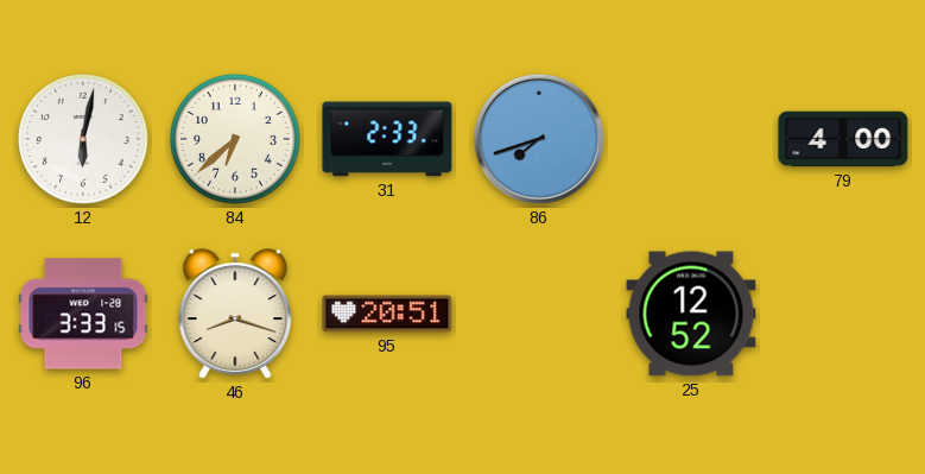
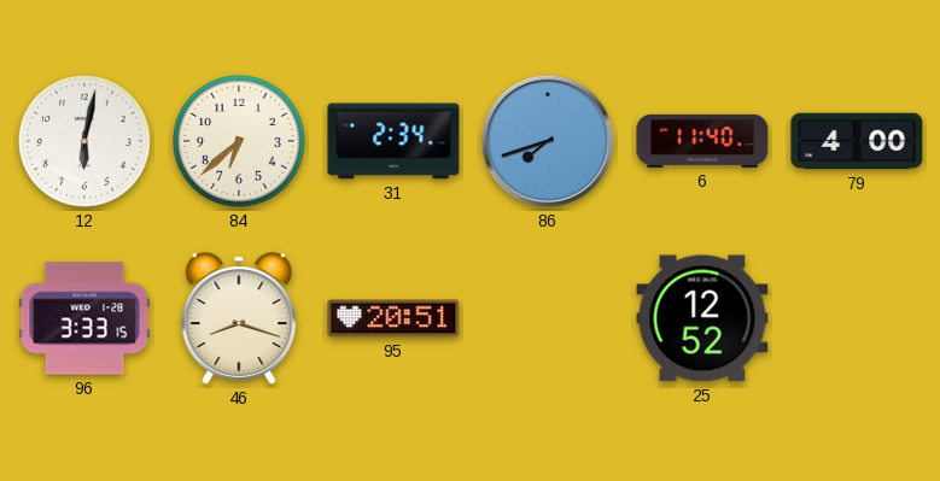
31: 2:33 -> 2:34
6: none -> 11:40
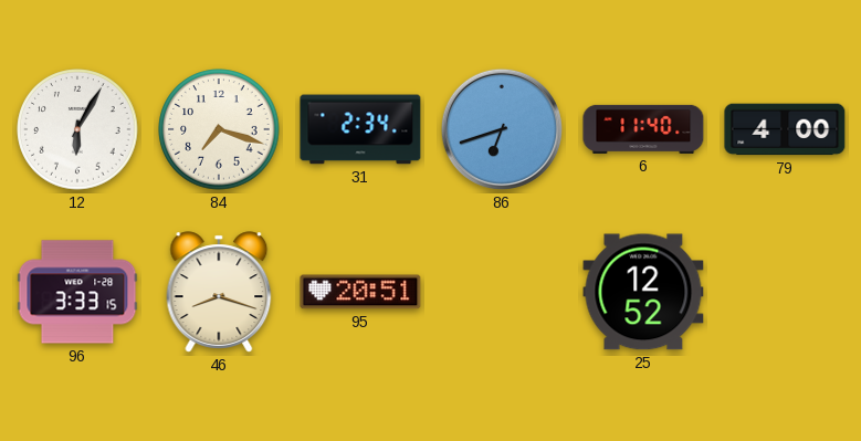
12: 6:02 -> 6:05
84: 6:38 -> 7:18
86: 7:42 -> 6:42
